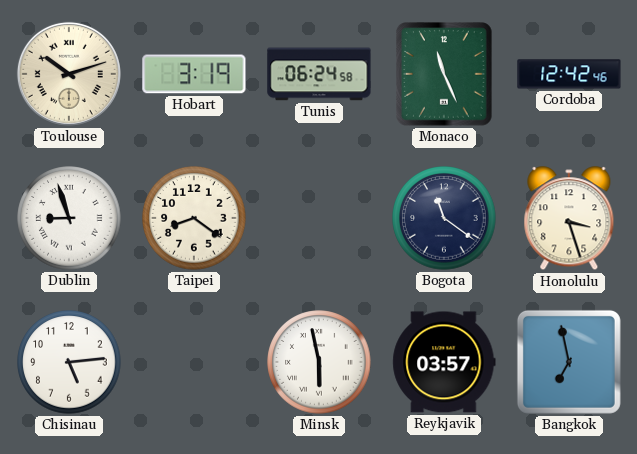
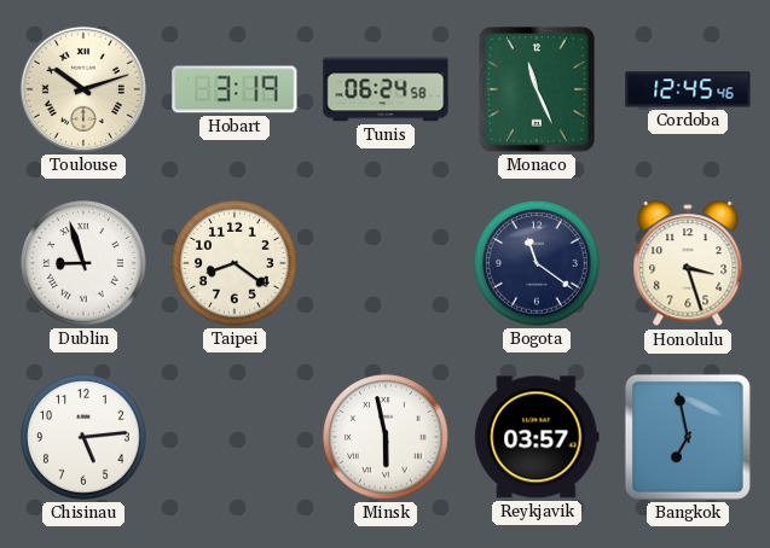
Cordoba: 12:42 -> 12:45
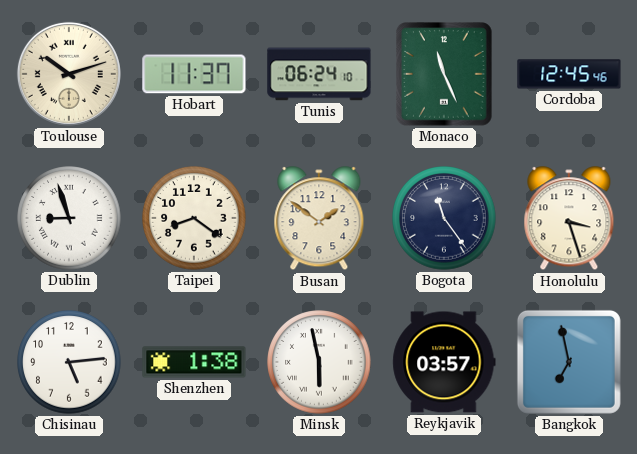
Hobart: 3:19 -> 11:37
Tunis: 06:24:58 -> 06:24:10
Busan: none -> 1:51
Bogota: 11:21 -> 11:24
Shenzhen: none -> 1:38
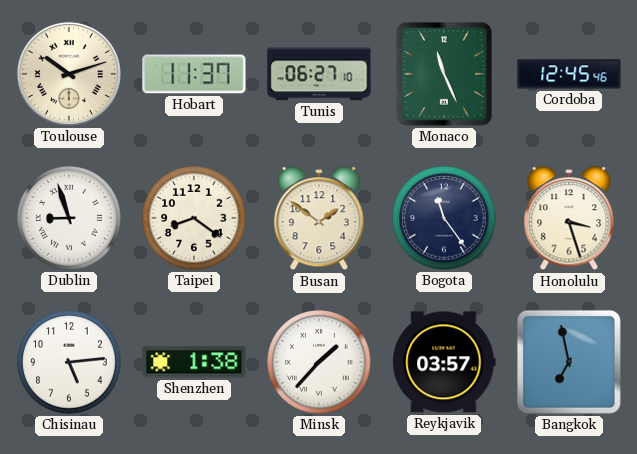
Tunis: 06:24 -> 06:27
Minsk: 5:58 -> 1:37
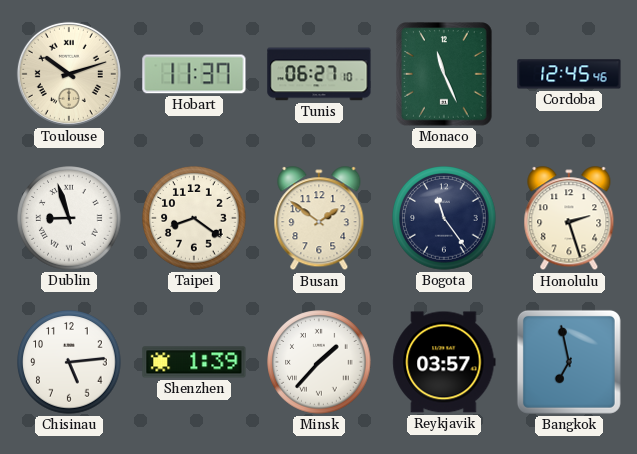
Honolulu: 3:27 -> 2:27
Shenzhen: 1:38 -> 1:39
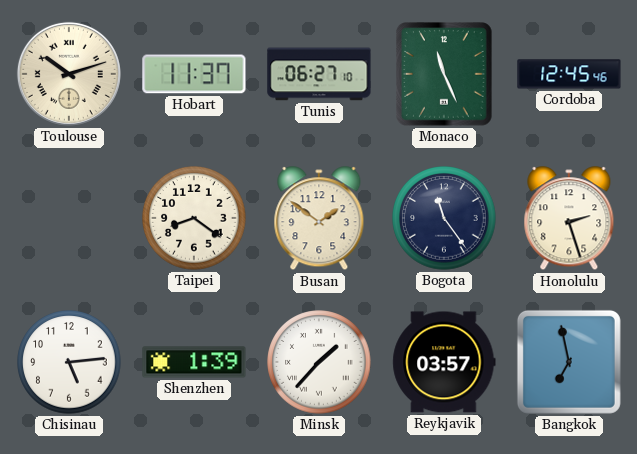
Dublin: 8:57 -> none
